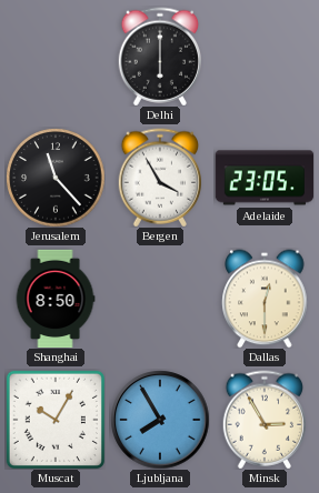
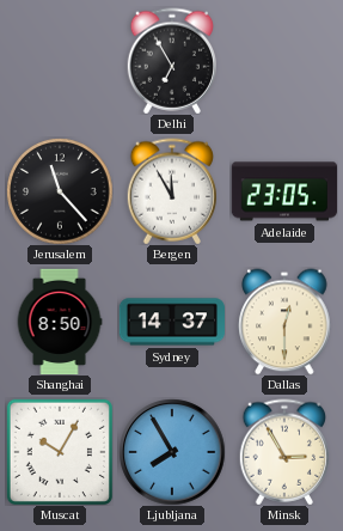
Delhi: 6:00 -> 6:55
Bergen: 3:55 -> 11:55
Sydney: none -> 14:37
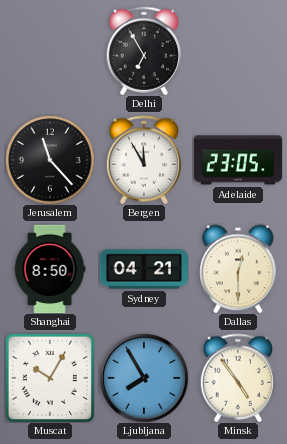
Sydney: 14:37 -> 04:21
Minsk: 2:55 -> 4:54
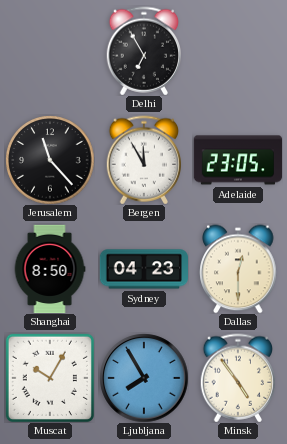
Sydney: 04:21 -> 04:23
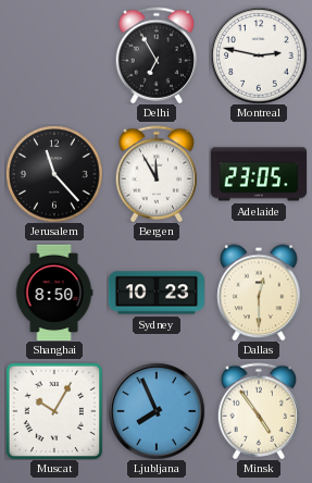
Montreal: none -> 2:47
Sydney: 04:23 -> 10:23
Ljubljana: 7:55 -> 7:56
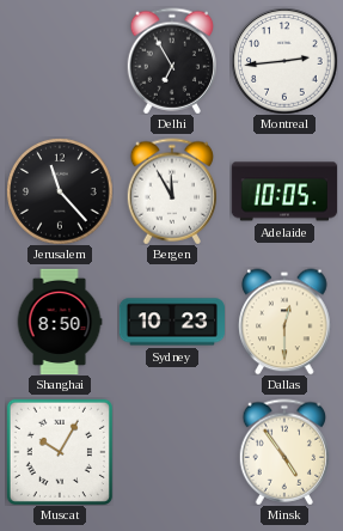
Montreal: 2:47 -> 2:44
Adelaide: 23:05 -> 10:05
Ljubljana: 7:56 -> none
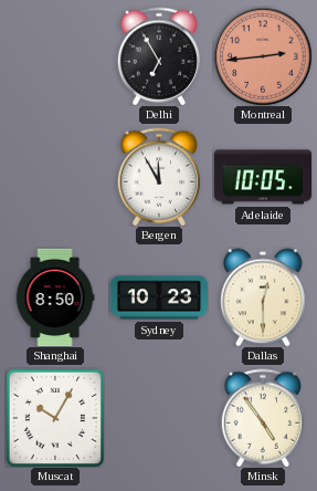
Montreal dial: white -> salmon
Jerusalem: 11:23 -> none
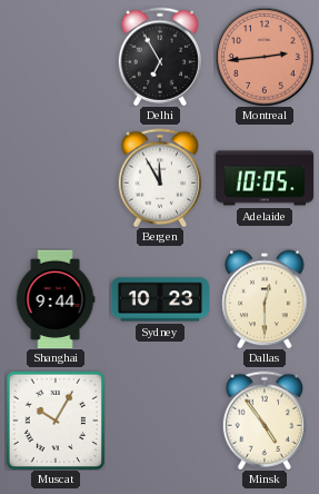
Shanghai: 8:50 -> 9:44
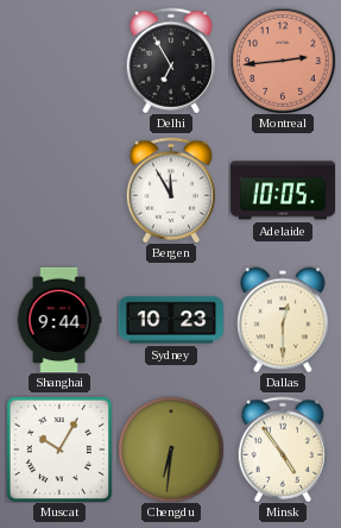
Chengdu: none -> 6:31
